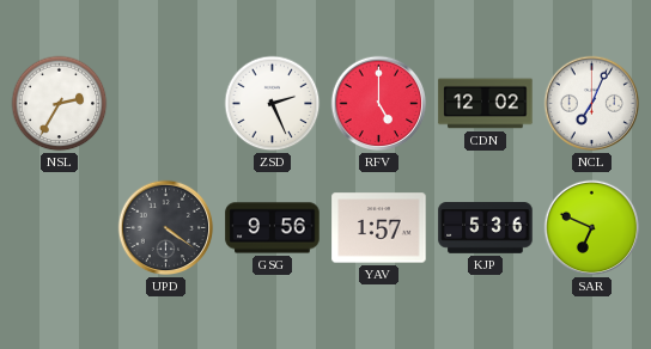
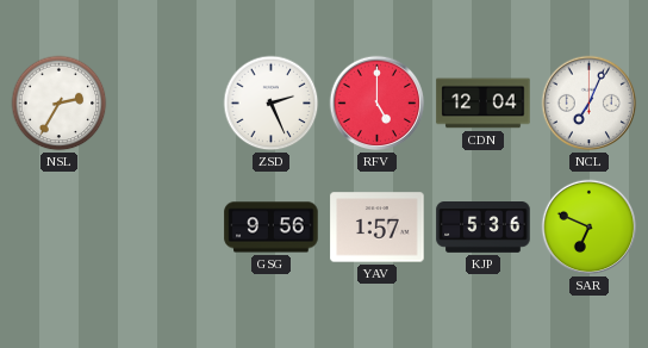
CDN: 12:02 -> 12:04
UPD: 4:21 -> none
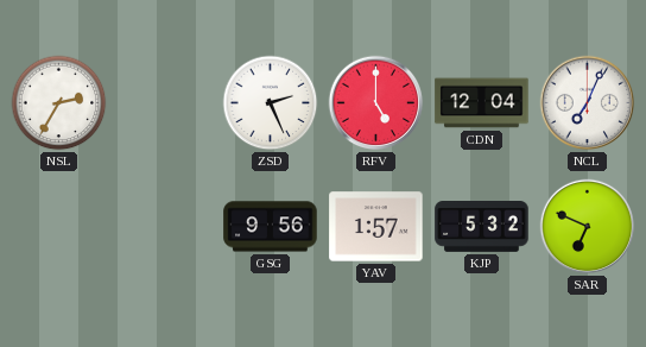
KJP: 5:36 -> 5:32
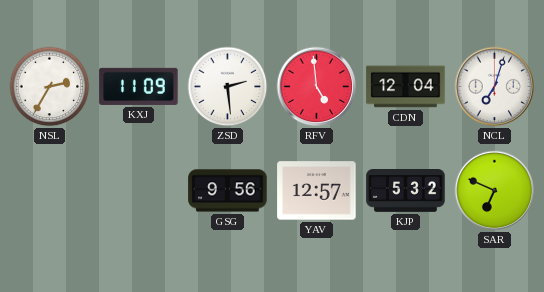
KXJ: none -> 11:09
ZSD: 2:26 -> 2:29
RFV: 5:00 -> 4:59
NCL: 7:04 -> 7:03
YAV: 1:57 -> 12:57
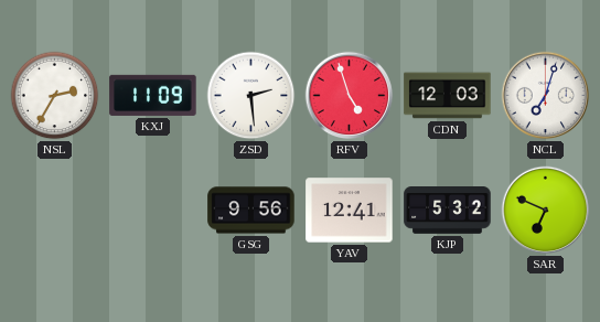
RFV: 4:59 -> 4:57
CDN: 12:04 -> 12:03
YAV: 12:57 -> 12:41
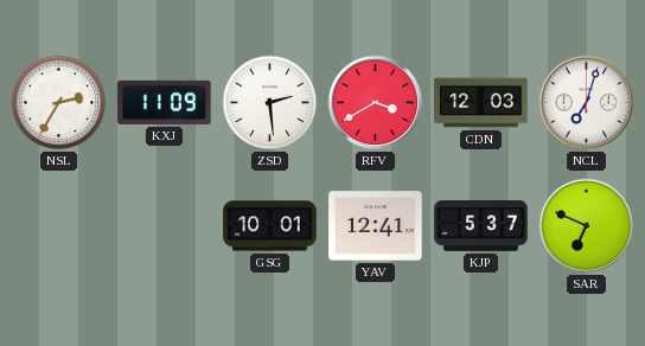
RFV: 4:57 -> 3:40
GSG: 9:56 -> 10:01
KJP: 5:32 -> 5:37
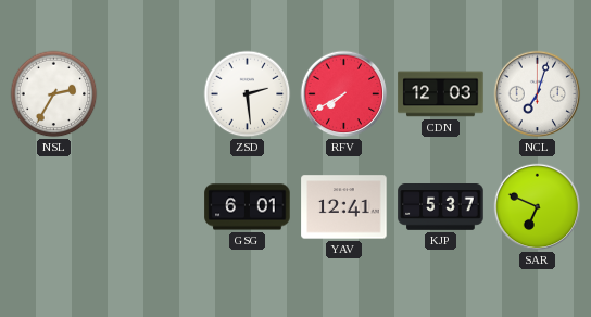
KXJ: 11:09 -> none
RFV: 3:40 -> 7:40
GSG: 10:01 -> 6:01
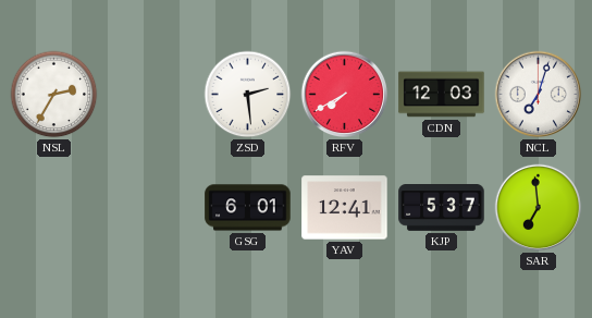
SAR: 6:49 -> 6:59
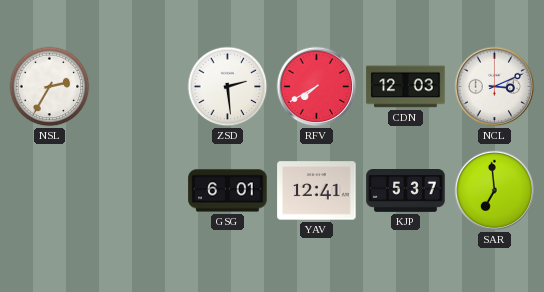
NCL: 7:03 -> 3:11
